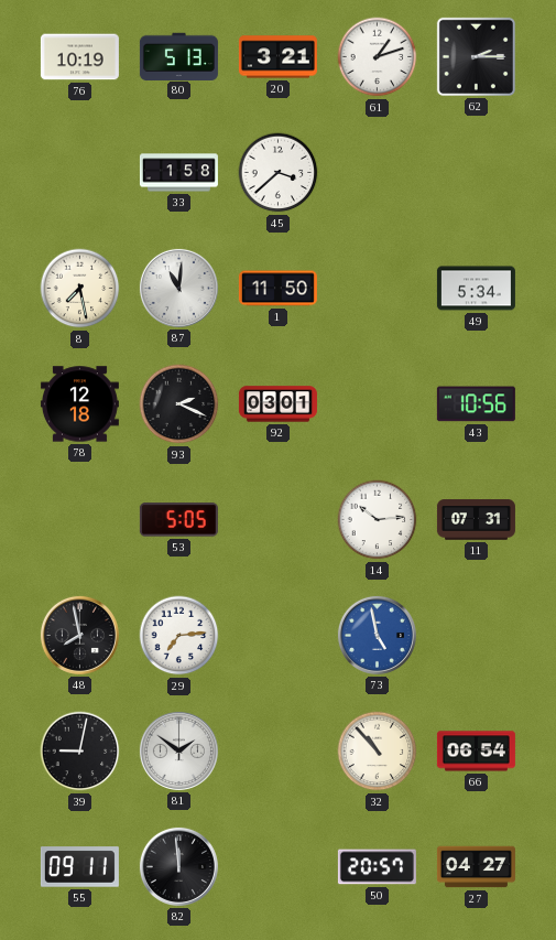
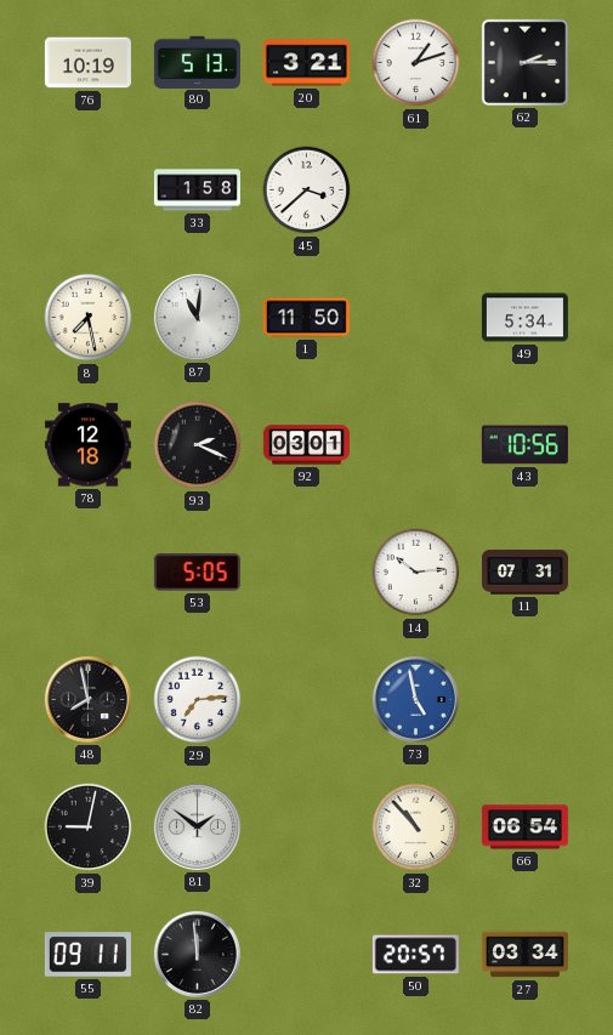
27: 04:27 -> 03:34
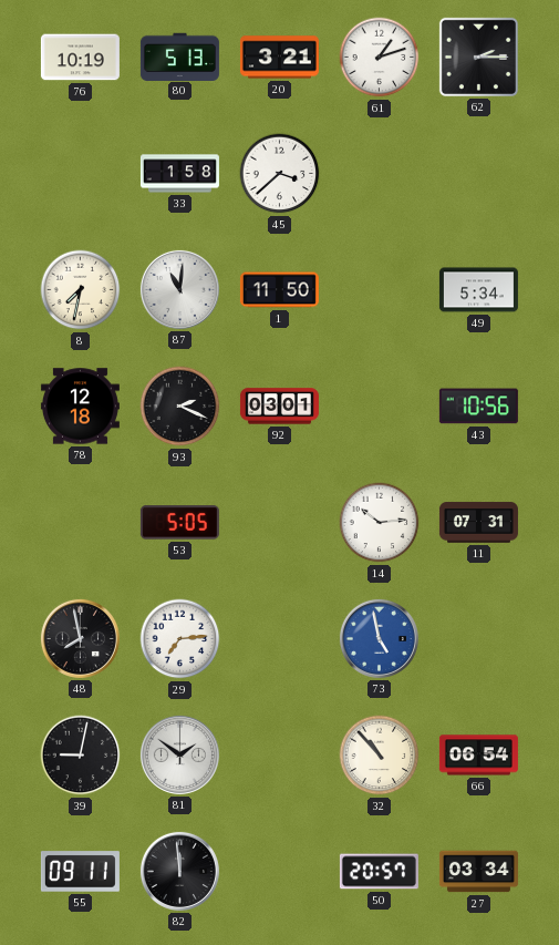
8: 7:28 -> 7:32
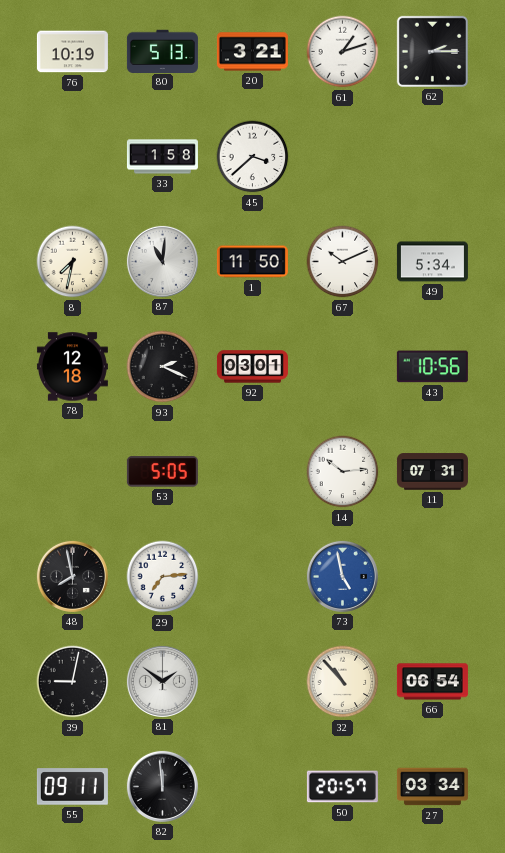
67: none -> 10:11
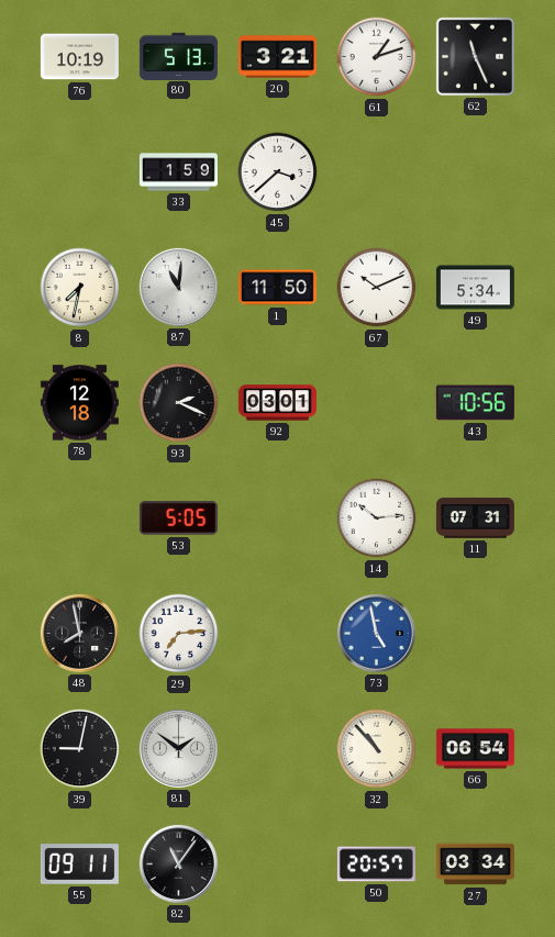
62: 2:15 -> 11:26
33: 1:58 -> 1:59
82: 11:59 -> 11:06
